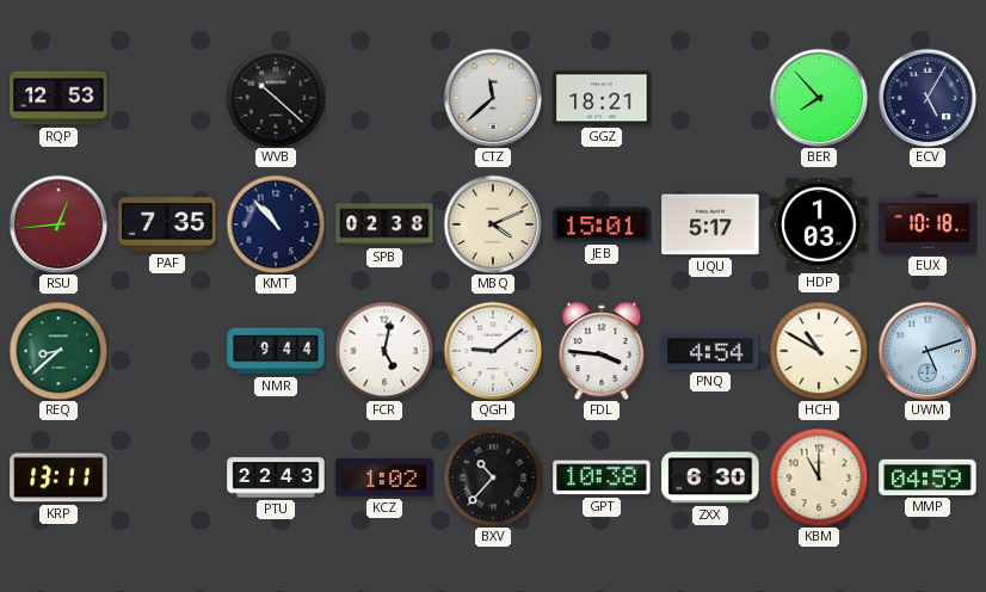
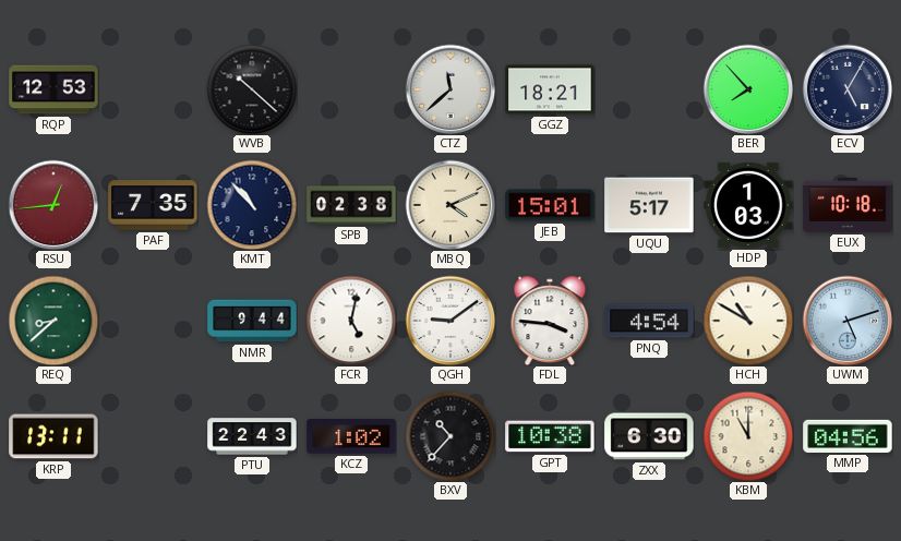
MMP: 04:59 -> 04:56
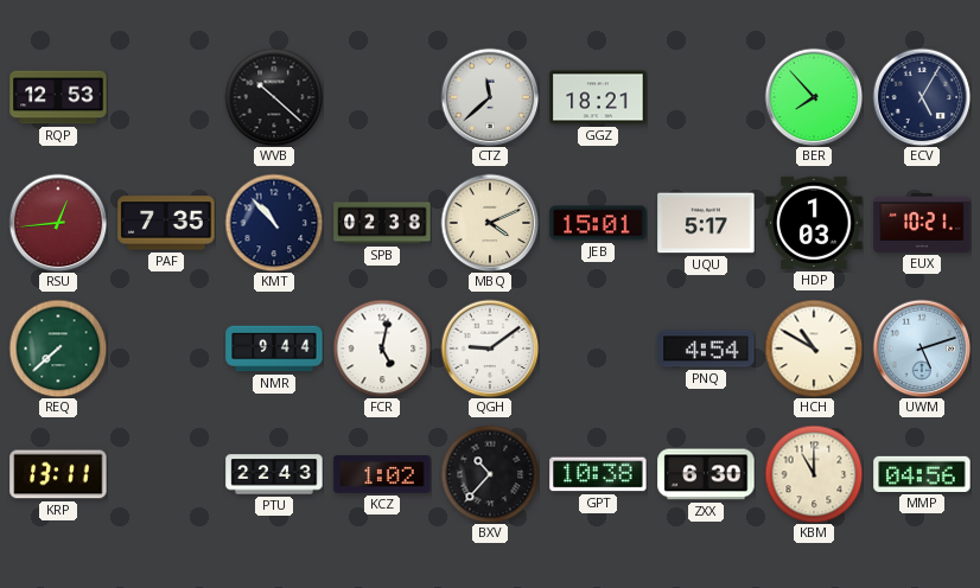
EUX: 10:18 -> 10:21
REQ: 8:38 -> 7:38
FDL: 3:46 -> none
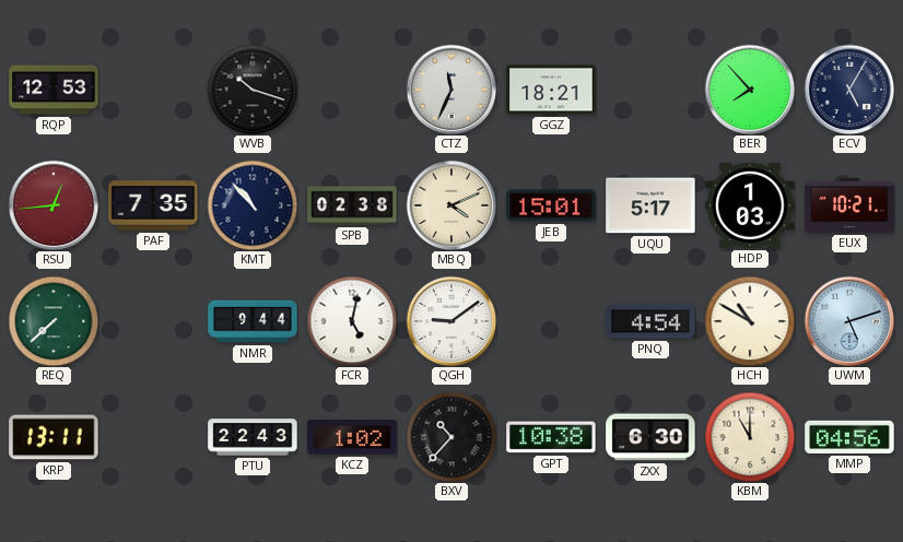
WVB: 10:22 -> 10:18
CTZ: 11:38 -> 11:34
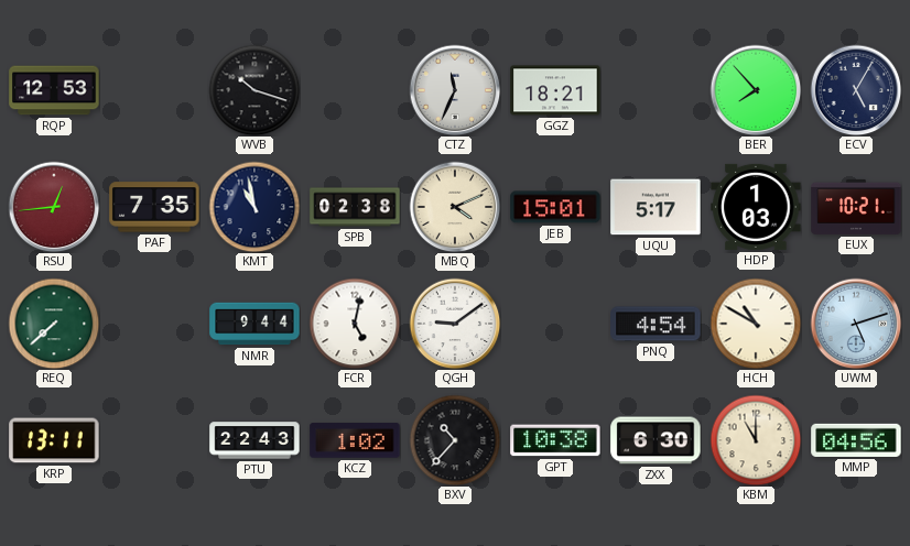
KMT: 10:53 -> 10:58
